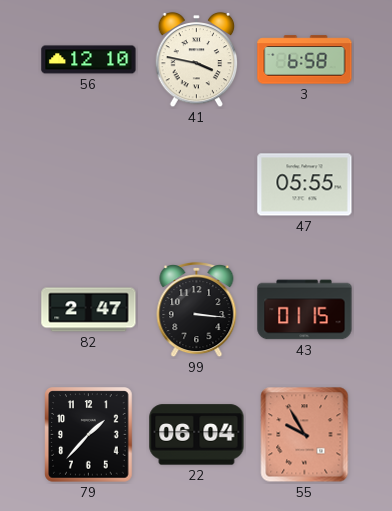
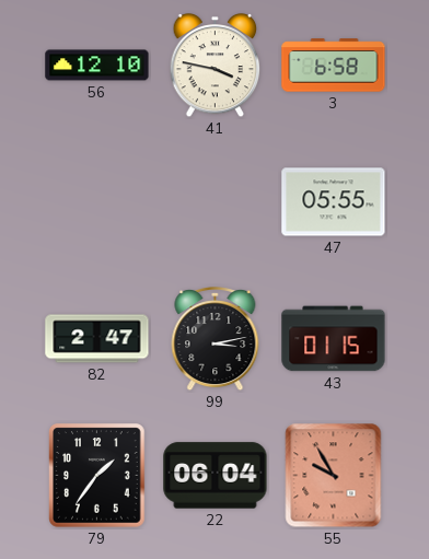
99: 3:16 -> 3:13
79: 1:37 -> 1:36
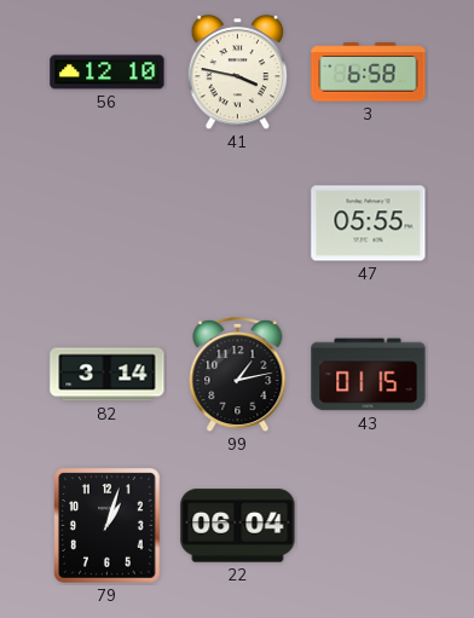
82: 2:47 -> 3:14
99: 3:13 -> 1:13
79: 1:36 -> 1:03
55: 9:55 -> none
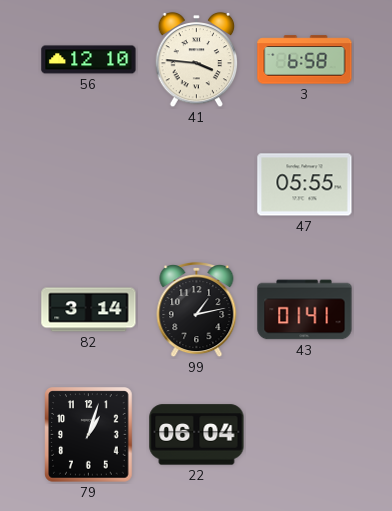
41: 3:47 -> 3:46
43: 01:15 -> 01:41
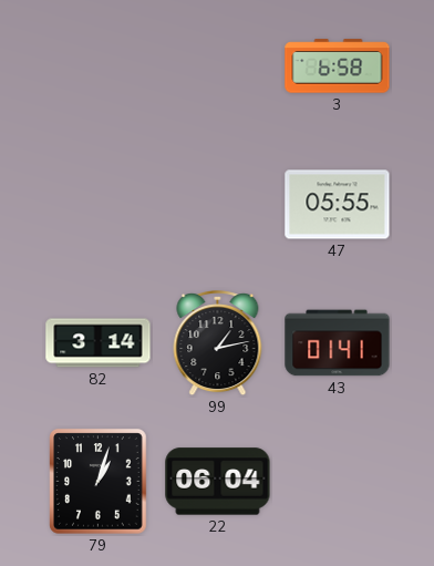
56: 12:10 -> none
41: 3:46 -> none
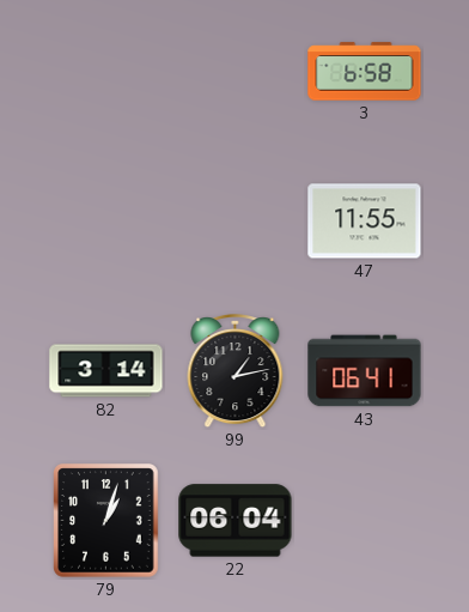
47: 05:55 -> 11:55
43: 01:41 -> 06:41
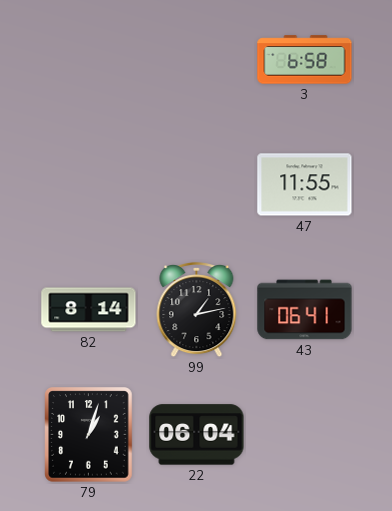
82: 3:14 -> 8:14
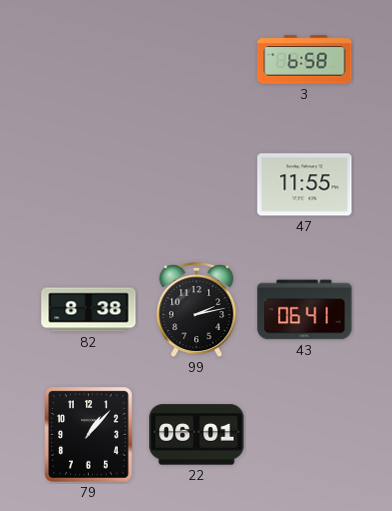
82: 8:14 -> 8:38
99: 1:13 -> 2:13
79: 1:03 -> 1:07
22: 06:04 -> 06:01
